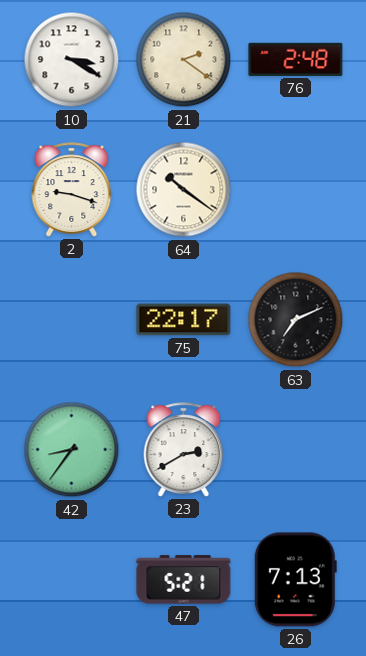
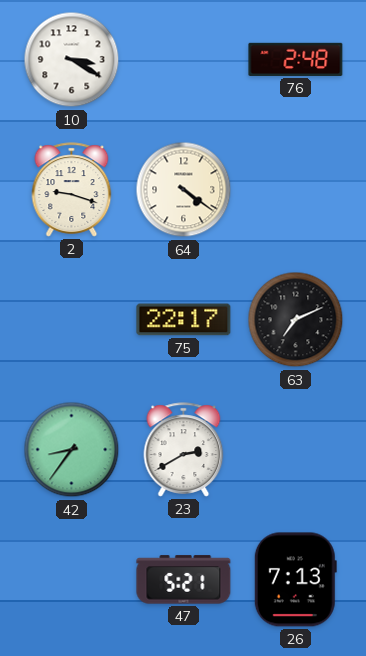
21: 2:21 -> none
64: 10:21 -> 4:21
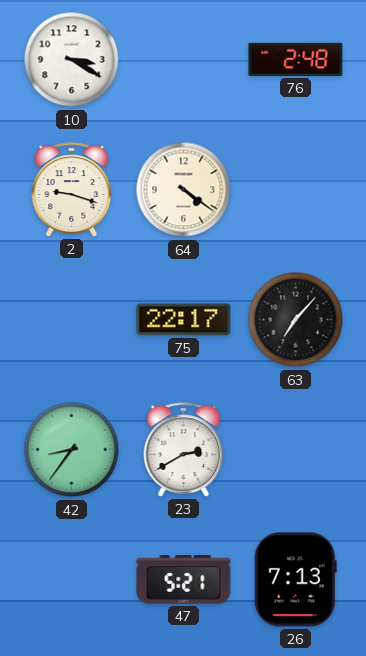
63: 7:11 -> 7:07
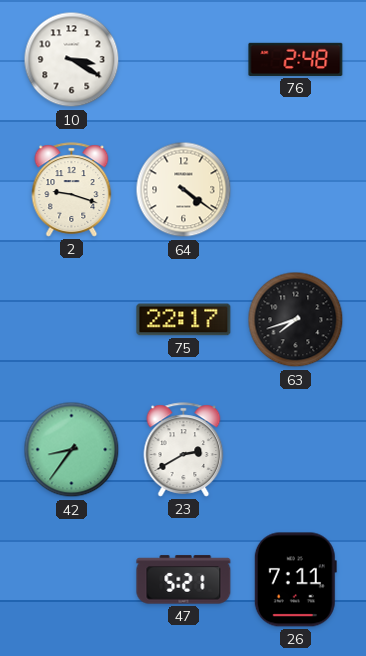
63: 7:07 -> 7:42
26: 7:13 -> 7:11
